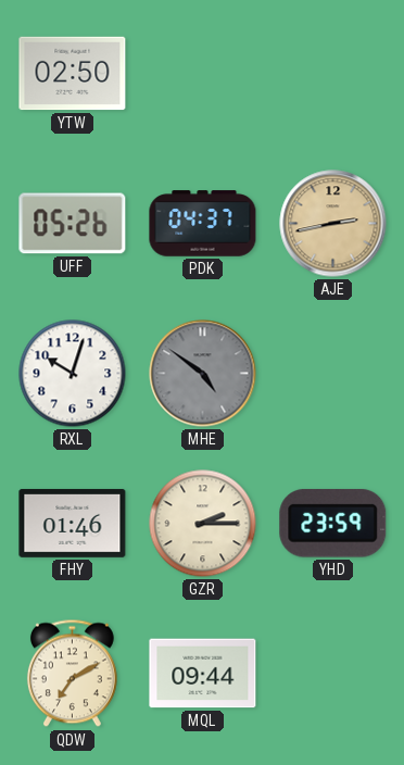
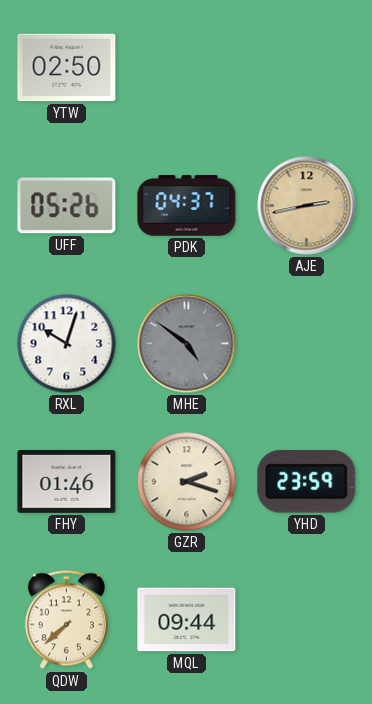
GZR: 2:15 -> 2:18
QDW: 7:10 -> 7:38
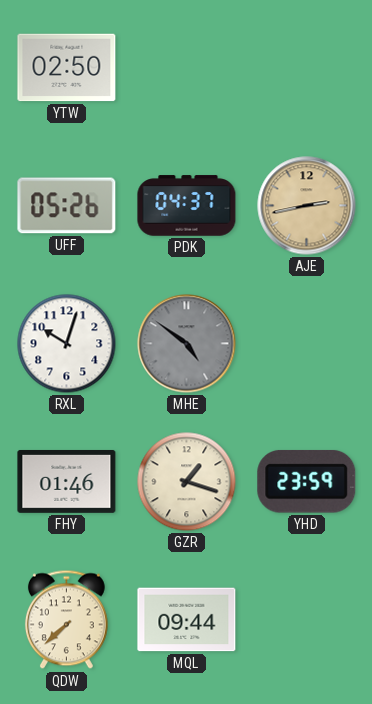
GZR: 2:18 -> 1:18
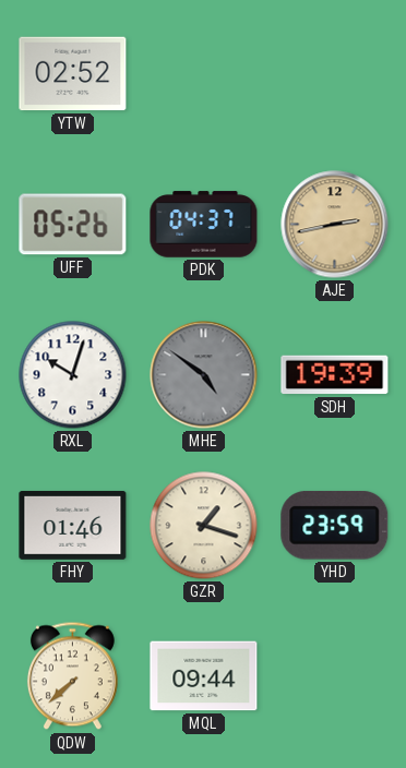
YTW: 02:50 -> 02:52
SDH: none -> 19:39
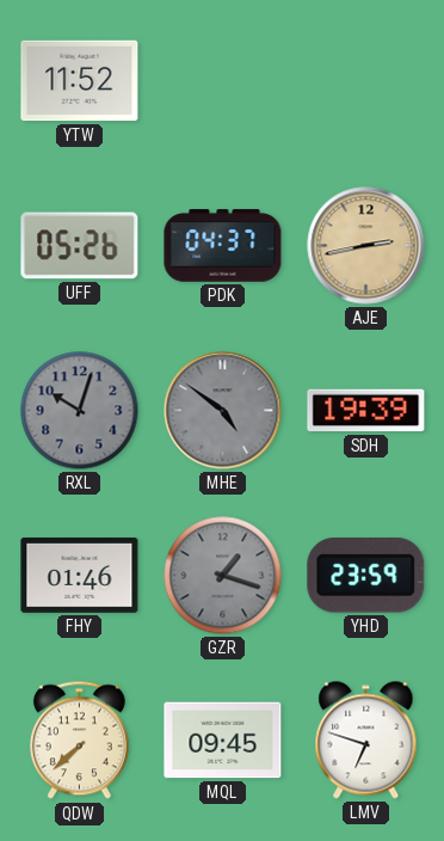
YTW: 02:52 -> 11:52
RXL dial: white -> grey
GZR dial: cream -> grey
MQL: 09:44 -> 09:45
LMV: none -> 6:48
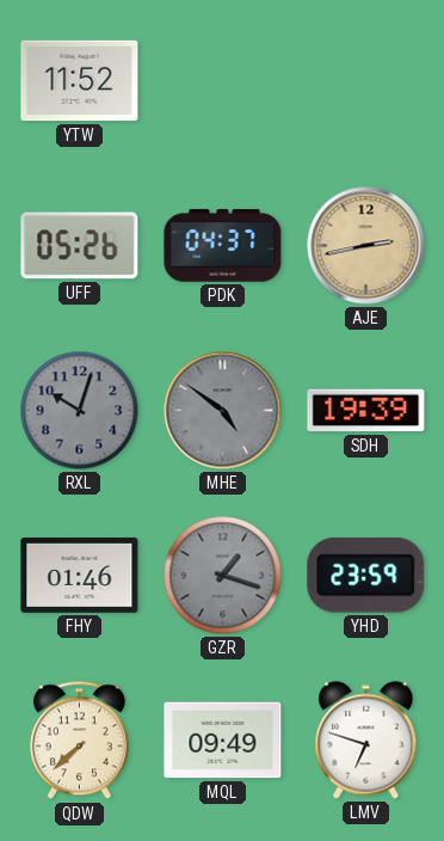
MQL: 09:45 -> 09:49
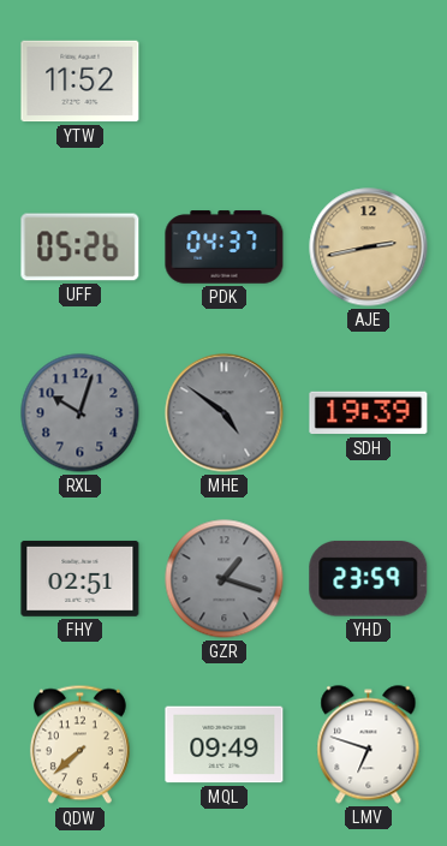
FHY: 01:46 -> 02:51
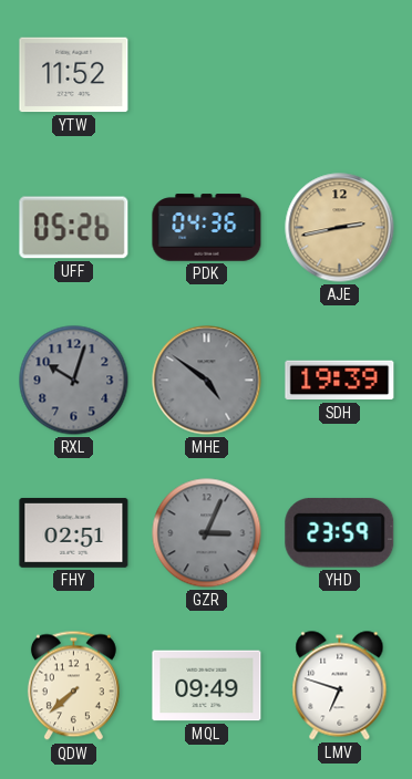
PDK: 04:37 -> 04:36
GZR: 1:18 -> 3:04
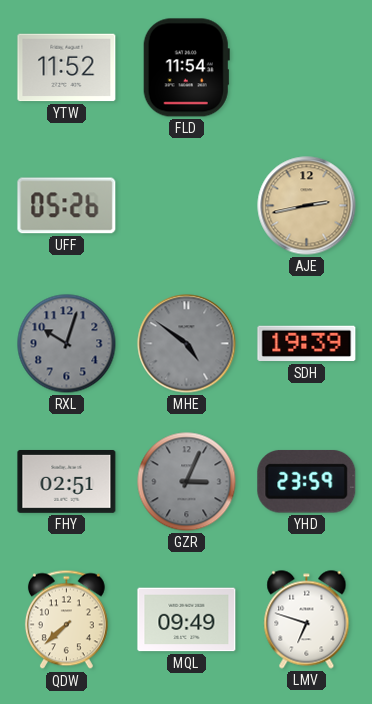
FLD: none -> 11:54
PDK: 04:36 -> none
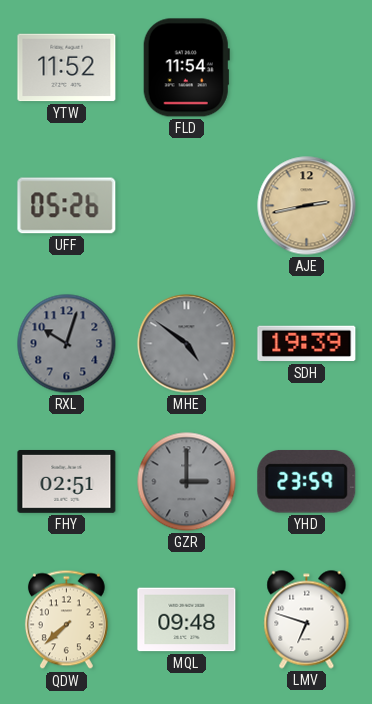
GZR: 3:04 -> 3:00
MQL: 09:49 -> 09:48
